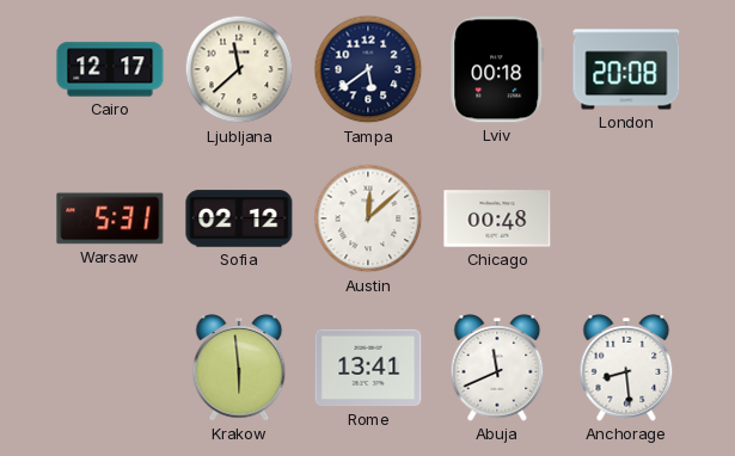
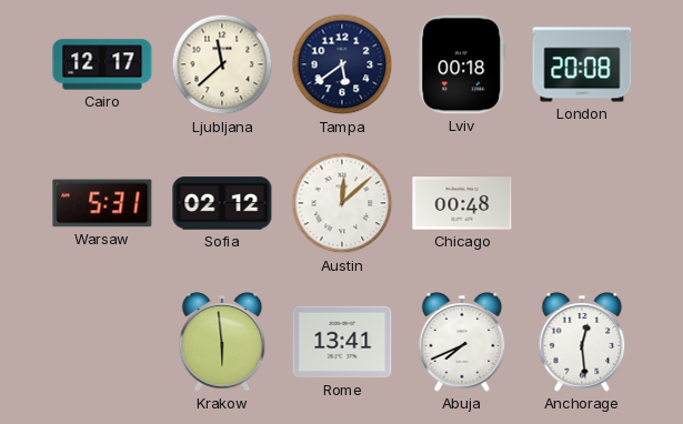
Abuja: 11:41 -> 7:41
Anchorage: 8:29 -> 12:29
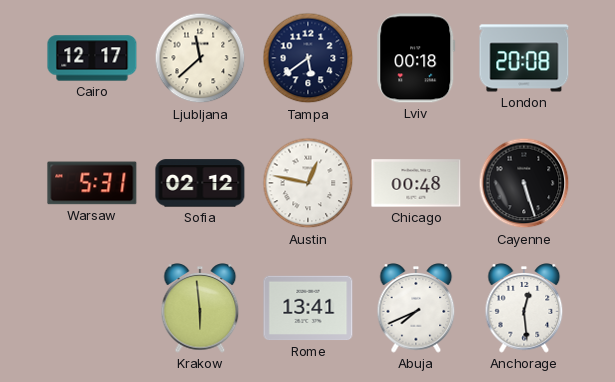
Austin: 12:08 -> 12:47
Cayenne: none -> 5:27
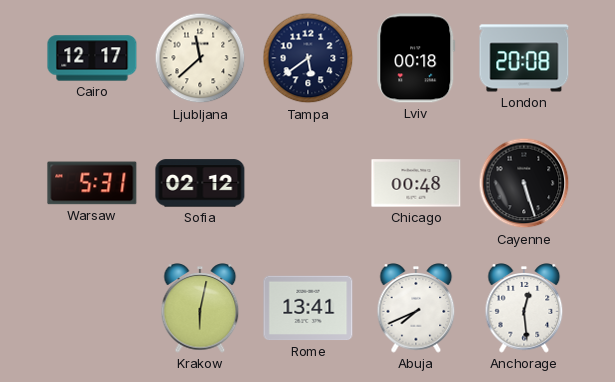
Austin: 12:47 -> none
Krakow: 5:59 -> 6:02
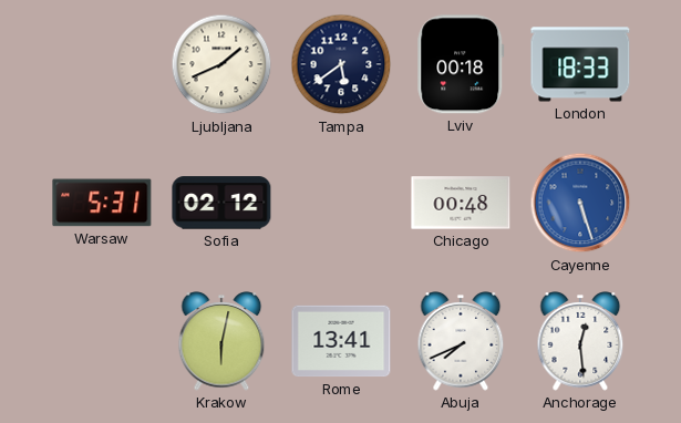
Cairo: 12:17 -> none
Ljubljana: 11:38 -> 1:41
London: 20:08 -> 18:33
Cayenne dial: black -> blue
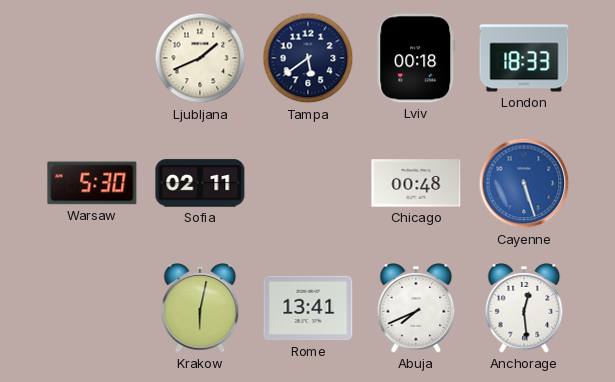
Warsaw: 5:31 -> 5:30
Sofia: 02:12 -> 02:11
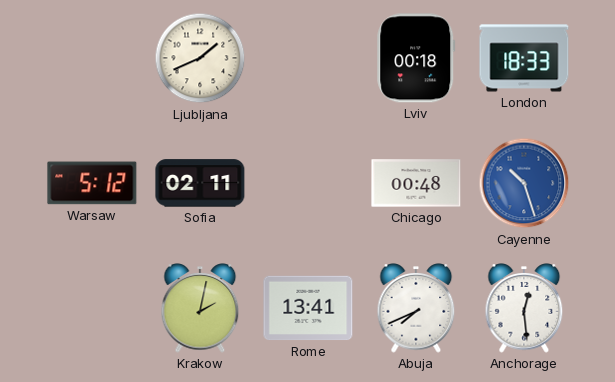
Tampa: 5:39 -> none
Warsaw: 5:30 -> 5:12
Cayenne: 5:27 -> 10:27
Krakow: 6:02 -> 2:02
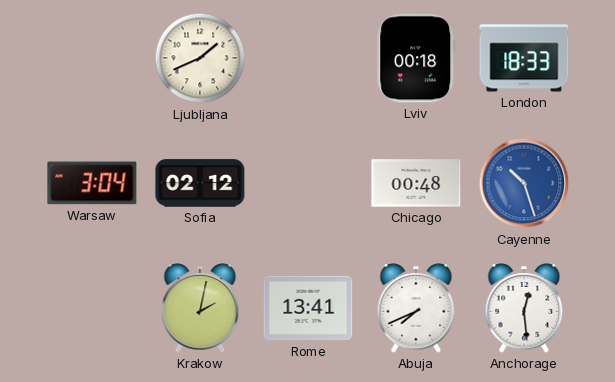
Warsaw: 5:12 -> 3:04
Sofia: 02:11 -> 02:12
